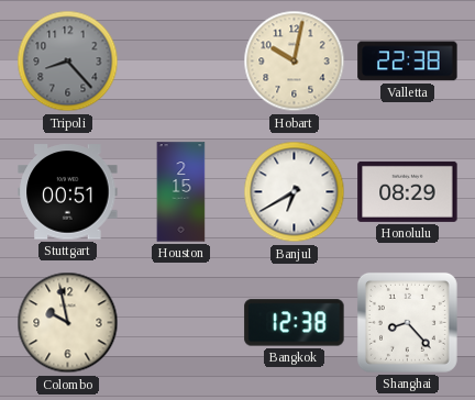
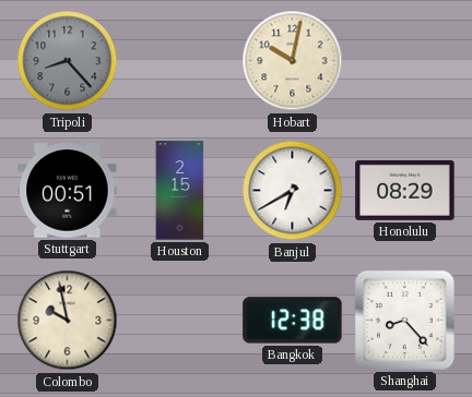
Valletta: 22:38 -> none
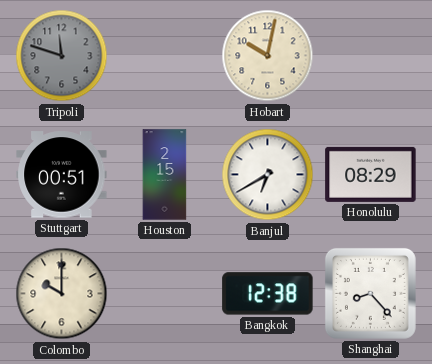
Tripoli: 8:23 -> 11:48
Colombo: 9:58 -> 10:00
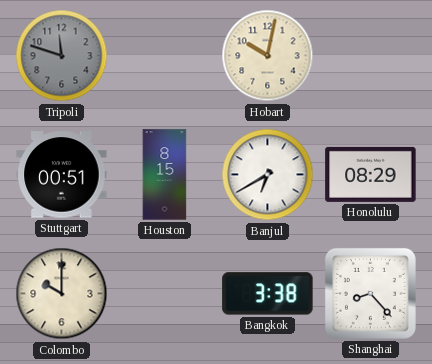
Houston: 2:15 -> 8:15
Bangkok: 12:38 -> 3:38
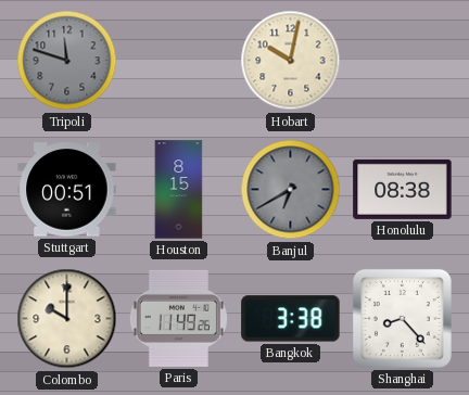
Banjul dial: white -> grey
Honolulu: 08:29 -> 08:38
Paris: none -> 11:49
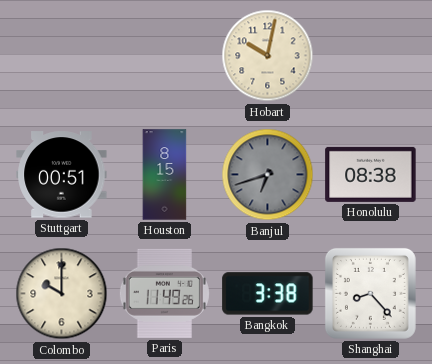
Tripoli: 11:48 -> none
Banjul: 6:40 -> 6:42
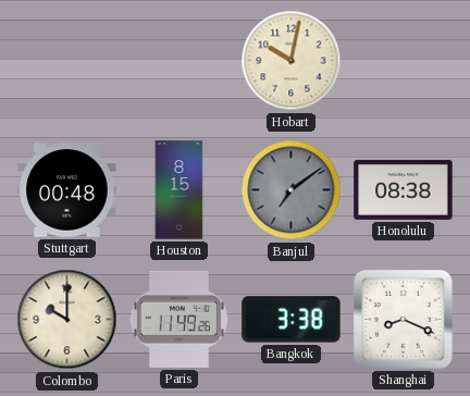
Stuttgart: 00:51 -> 00:48
Banjul: 6:42 -> 7:09
Shanghai: 8:23 -> 8:19
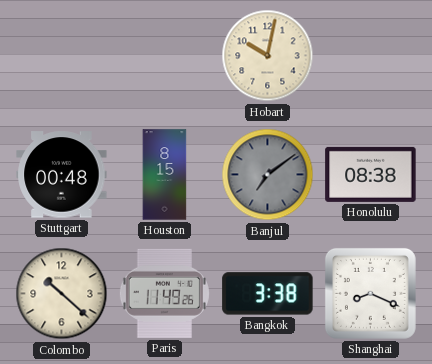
Colombo: 10:00 -> 10:22
